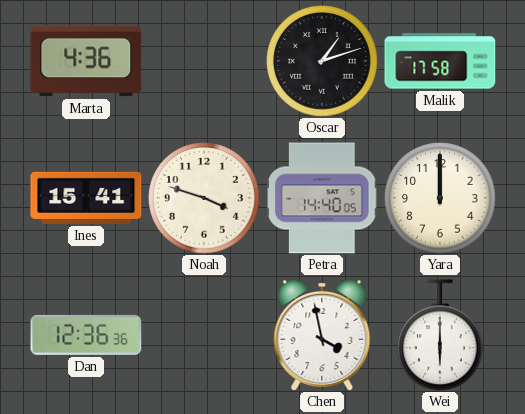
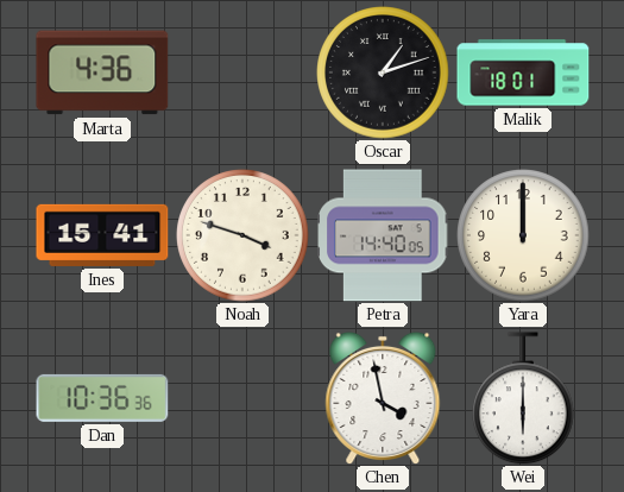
Malik: 17:58 -> 18:01
Dan: 12:36 -> 10:36
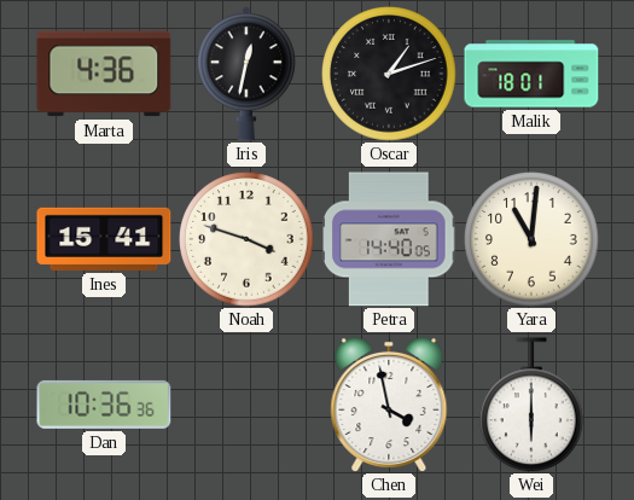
Iris: none -> 12:32
Yara: 12:00 -> 11:01
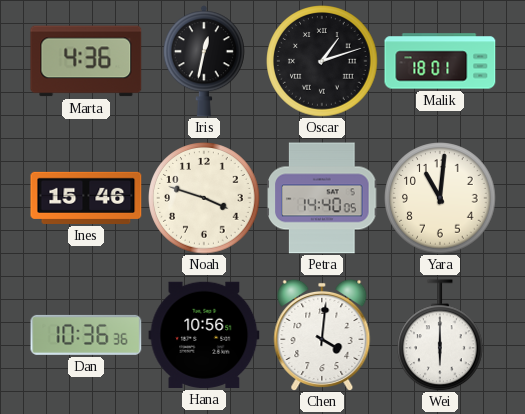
Ines: 15:41 -> 15:46
Hana: none -> 10:56
Chen: 3:58 -> 4:01
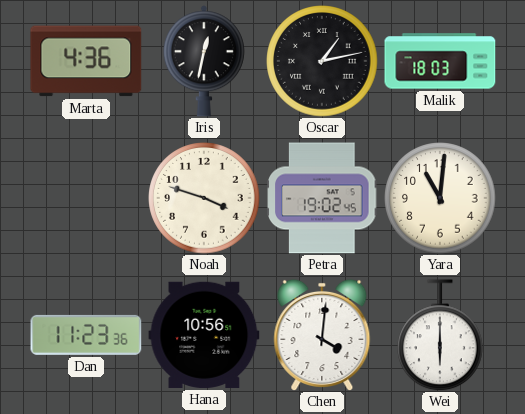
Oscar: 1:12 -> 1:13
Malik: 18:01 -> 18:03
Ines: 15:46 -> none
Petra: 14:40 -> 19:02
Dan: 10:36 -> 11:23
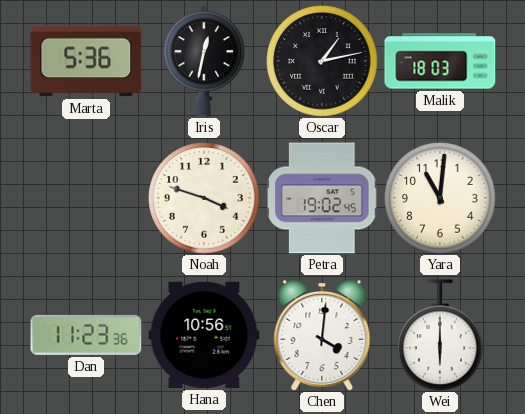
Marta: 4:36 -> 5:36
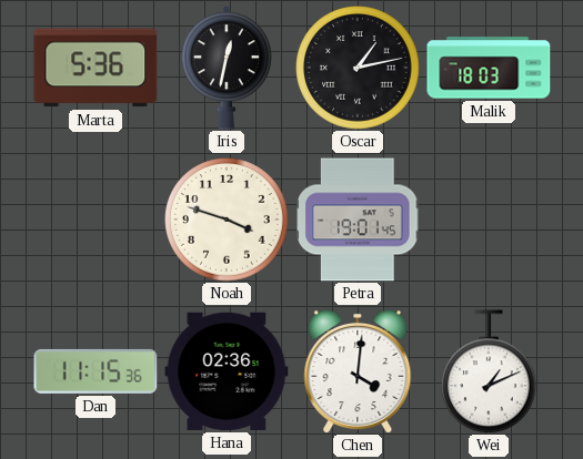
Petra: 19:02 -> 19:01
Yara: 11:01 -> none
Dan: 11:23 -> 11:15
Hana: 10:56 -> 02:36
Wei: 6:00 -> 1:11
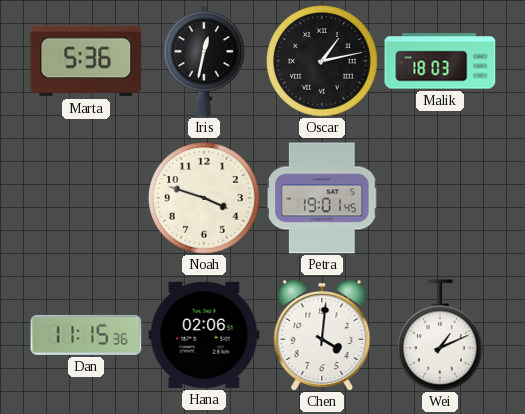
Hana: 02:36 -> 02:06
